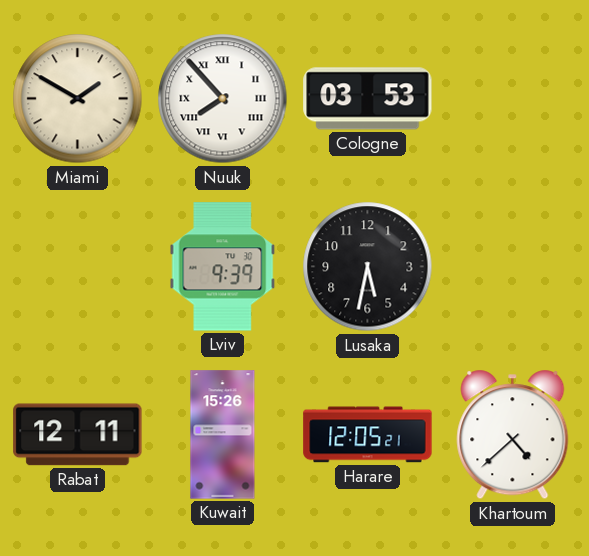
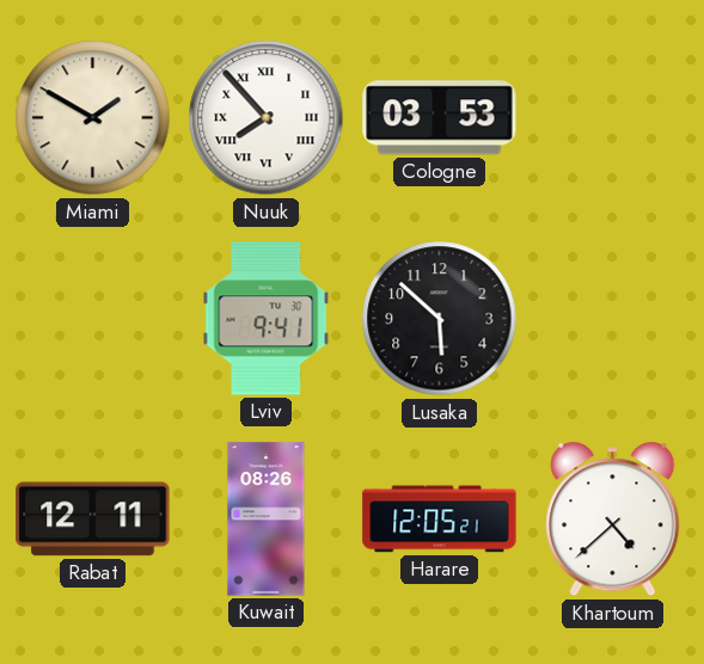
Lviv: 9:39 -> 9:41
Lusaka: 5:32 -> 5:52
Kuwait: 15:26 -> 08:26
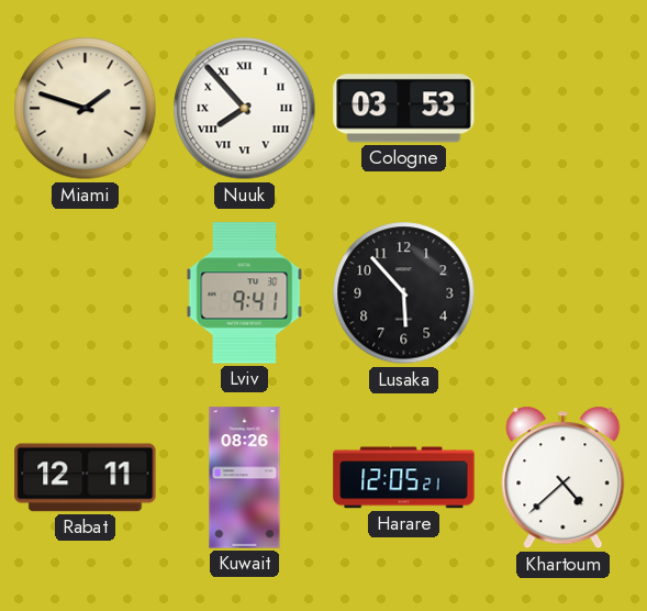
Miami: 1:50 -> 1:48
Lusaka: 5:52 -> 5:53
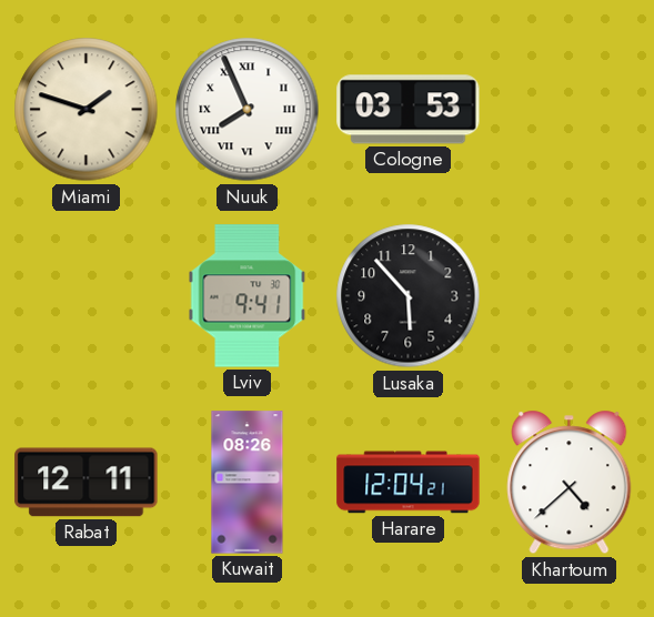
Nuuk: 7:53 -> 7:56
Harare: 12:05 -> 12:04
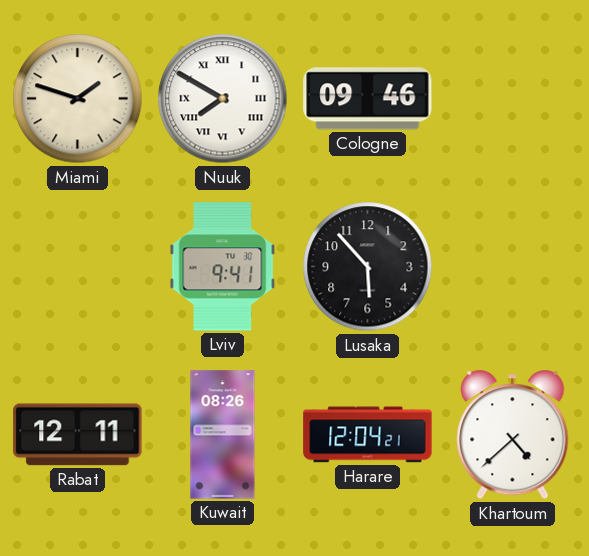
Nuuk: 7:56 -> 7:50
Cologne: 03:53 -> 09:46
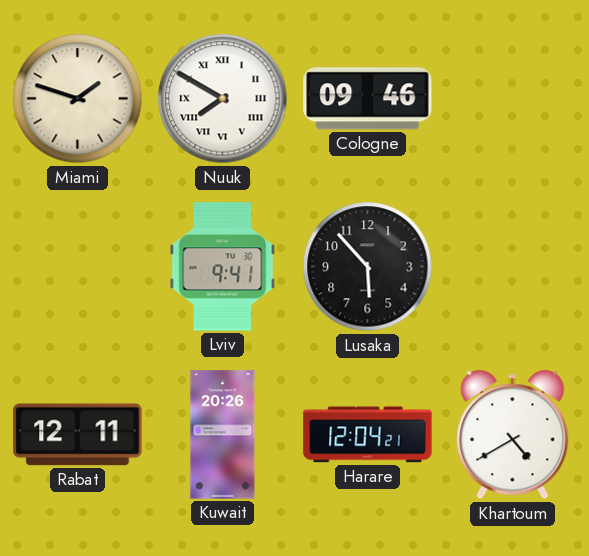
Kuwait: 08:26 -> 20:26
Khartoum: 4:38 -> 4:40
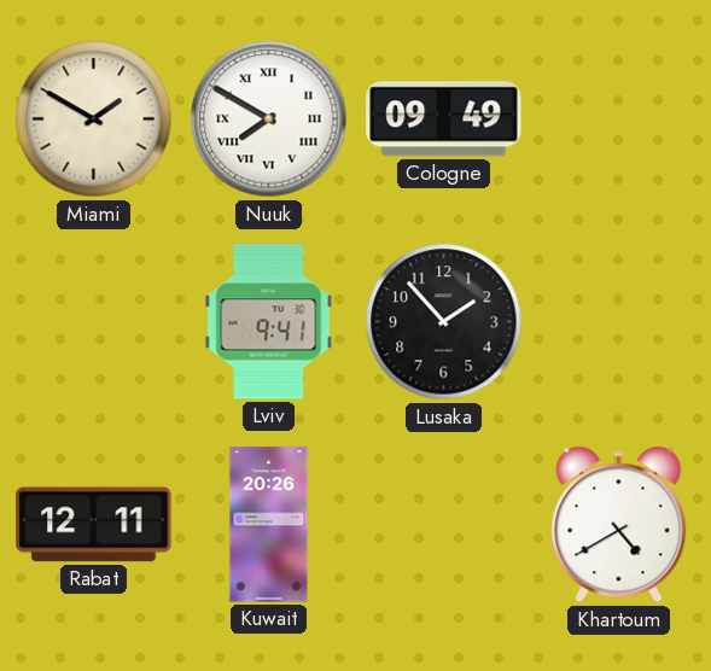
Miami: 1:48 -> 1:50
Cologne: 09:46 -> 09:49
Lusaka: 5:53 -> 1:53
Harare: 12:04 -> none
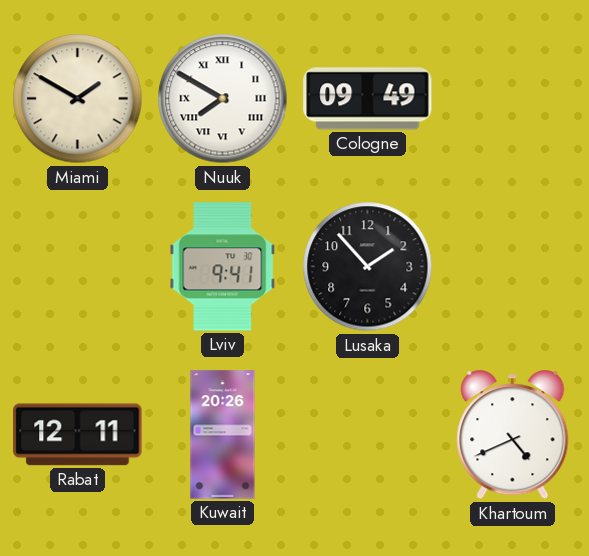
Khartoum: 4:40 -> 4:41
